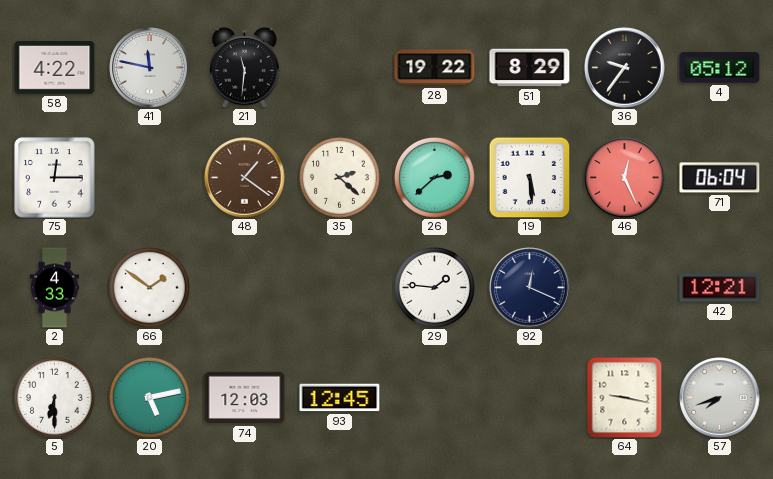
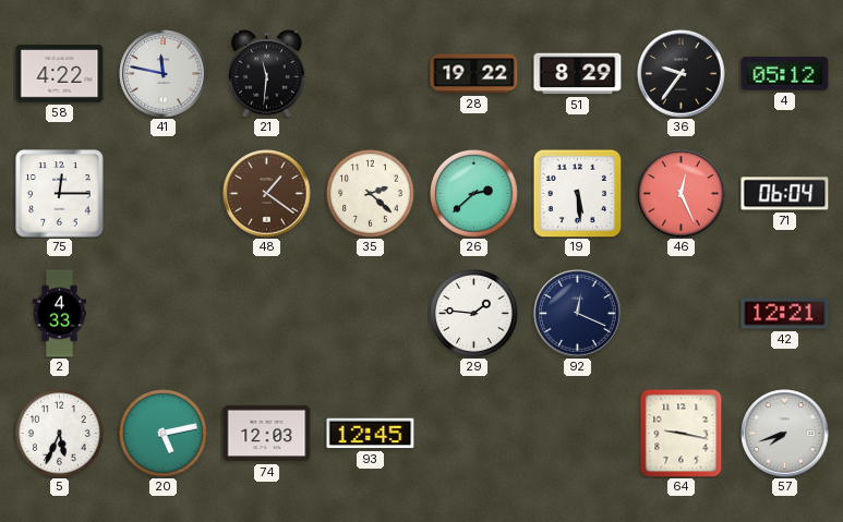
66: 1:51 -> none
5: 6:30 -> 5:34
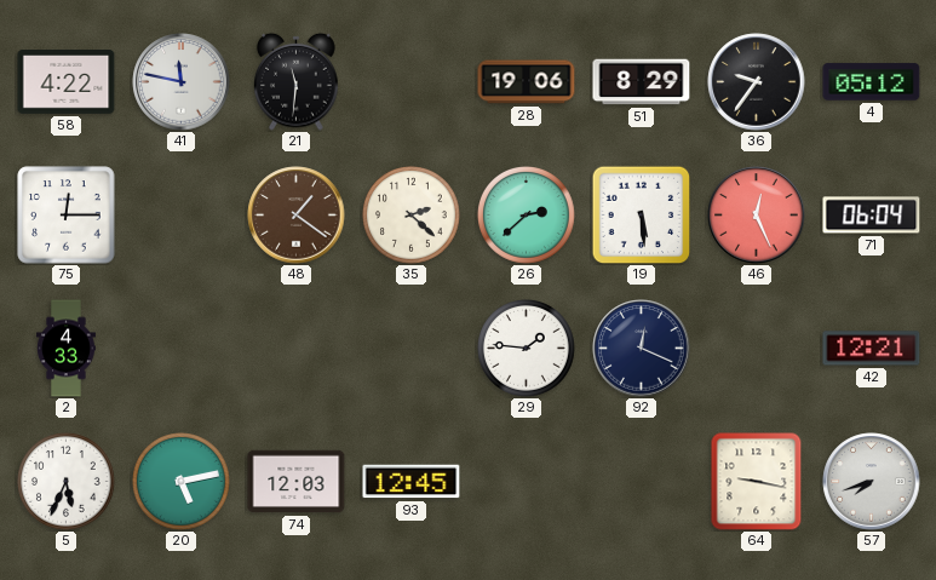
28: 19:22 -> 19:06
